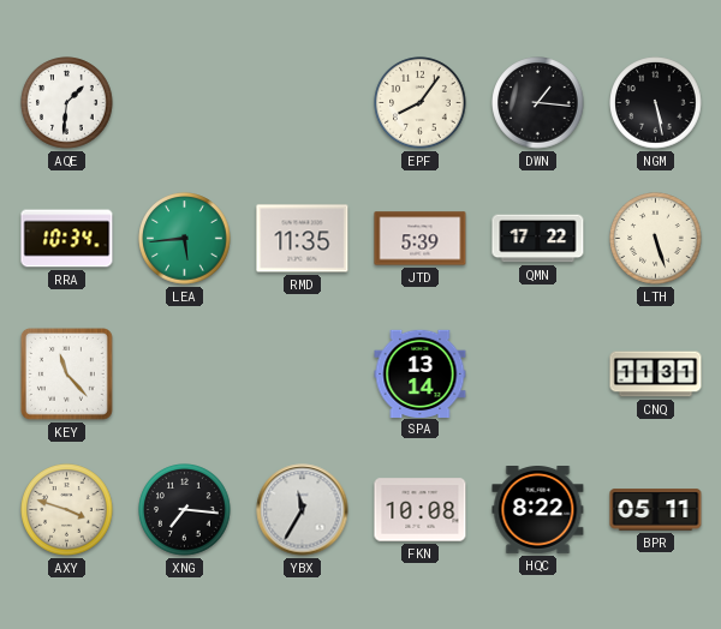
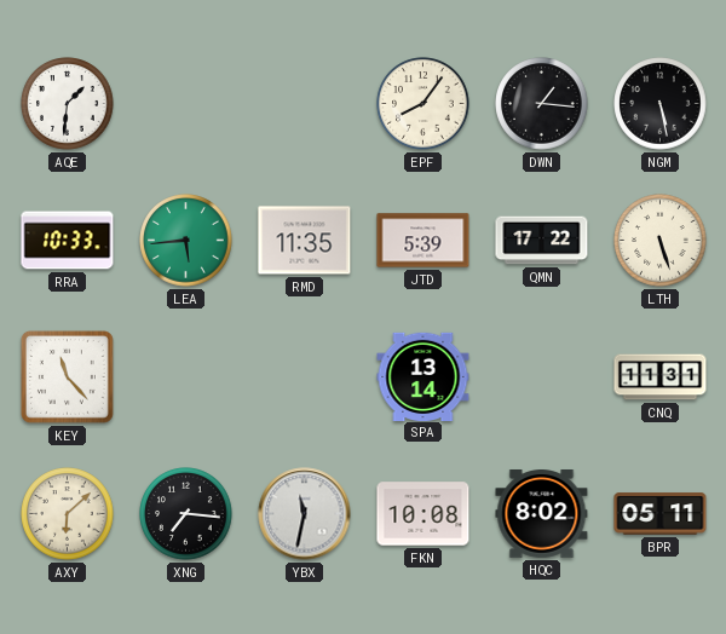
RRA: 10:34 -> 10:33
AXY: 3:48 -> 6:08
YBX: 11:35 -> 11:32
HQC: 8:22 -> 8:02
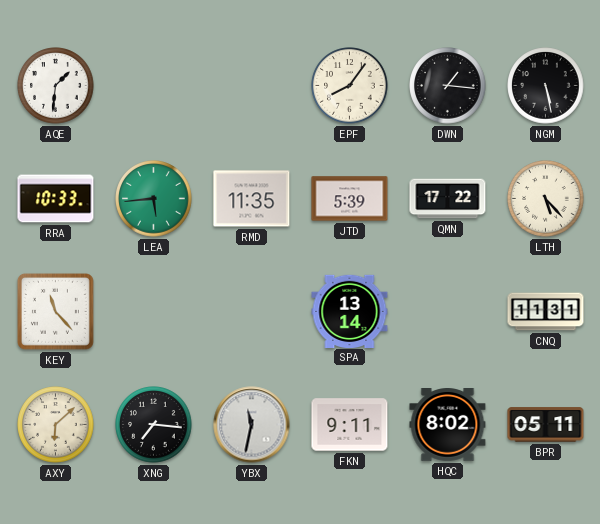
LTH: 5:27 -> 5:23
FKN: 10:08 -> 9:11
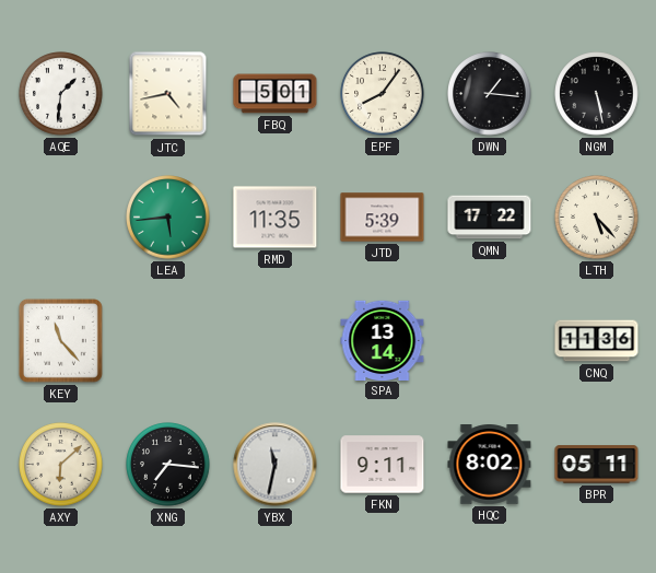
JTC: none -> 4:43
FBQ: none -> 5:01
RRA: 10:33 -> none
CNQ: 11:31 -> 11:36
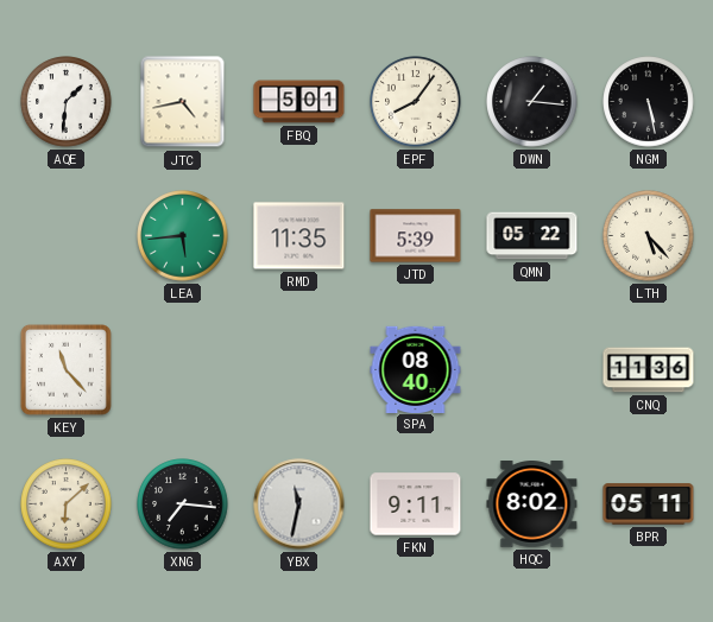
QMN: 17:22 -> 05:22
SPA: 13:14 -> 08:40
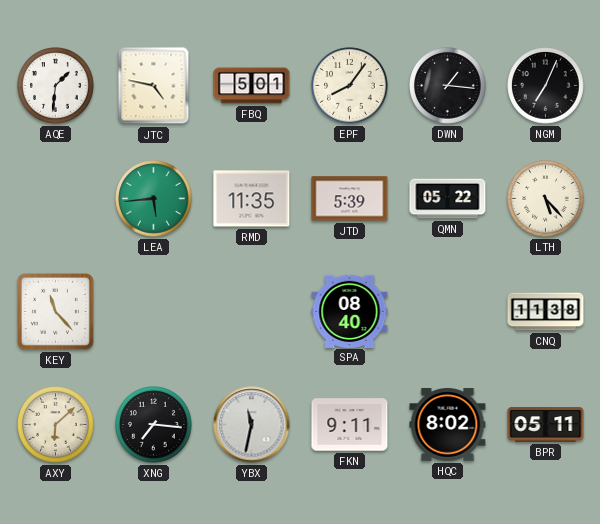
JTC: 4:43 -> 4:47
NGM: 5:28 -> 7:04
CNQ: 11:36 -> 11:38
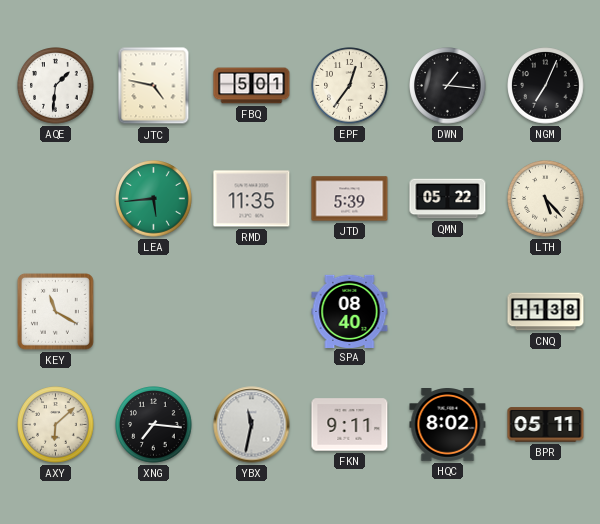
EPF: 8:06 -> 12:36
KEY: 11:23 -> 11:20
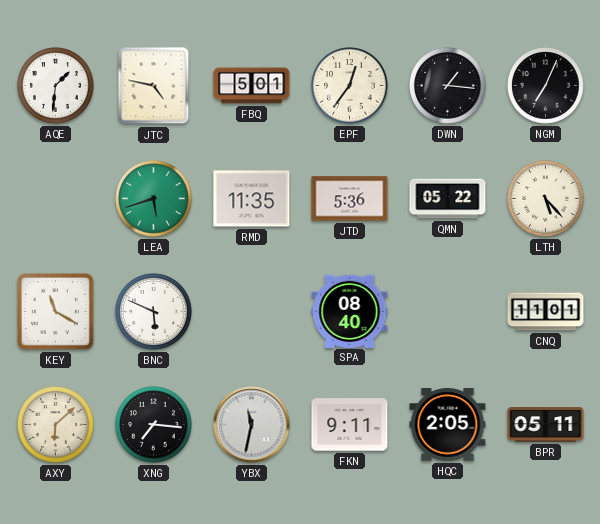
LEA: 5:44 -> 5:42
JTD: 5:39 -> 5:36
BNC: none -> 5:49
CNQ: 11:38 -> 11:01
HQC: 8:02 -> 2:05
